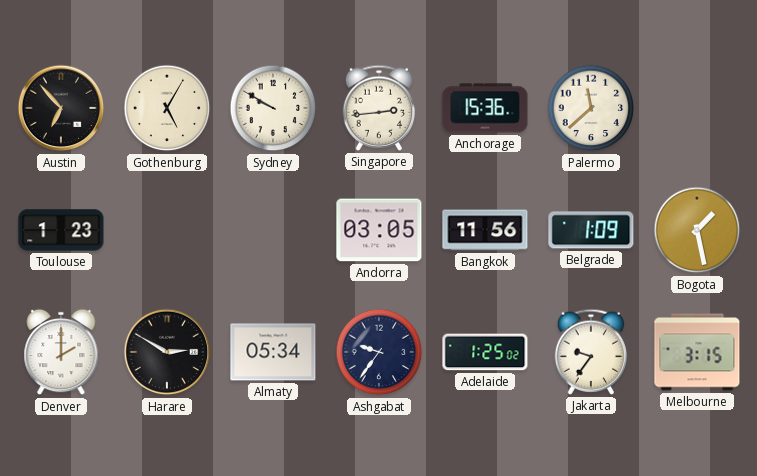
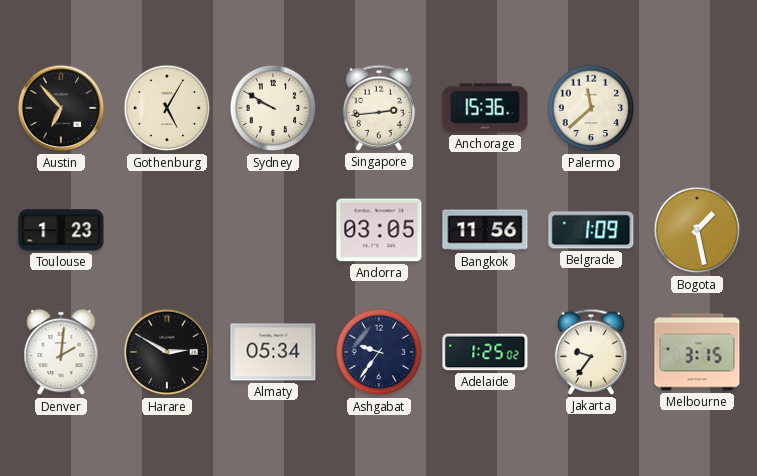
Denver: 2:00 -> 2:01
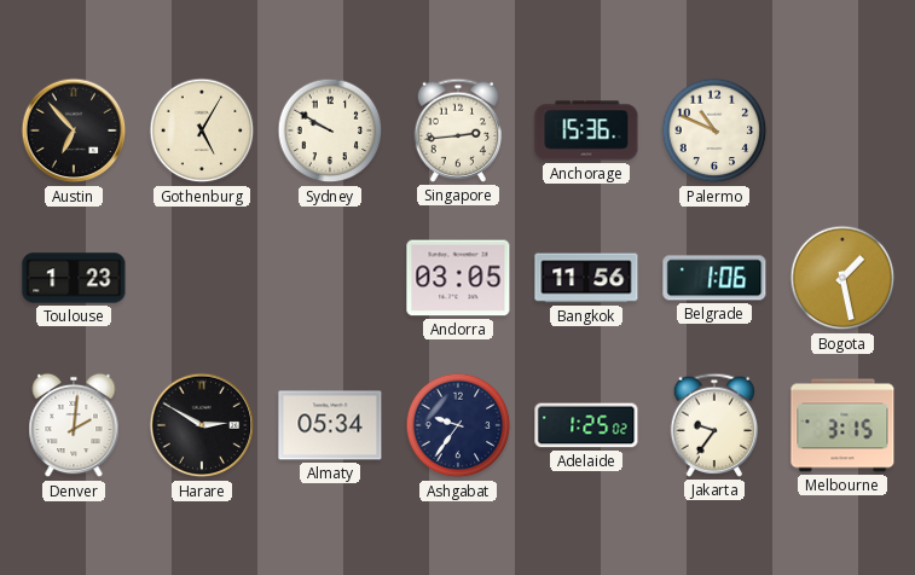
Palermo: 11:38 -> 10:49
Belgrade: 1:09 -> 1:06
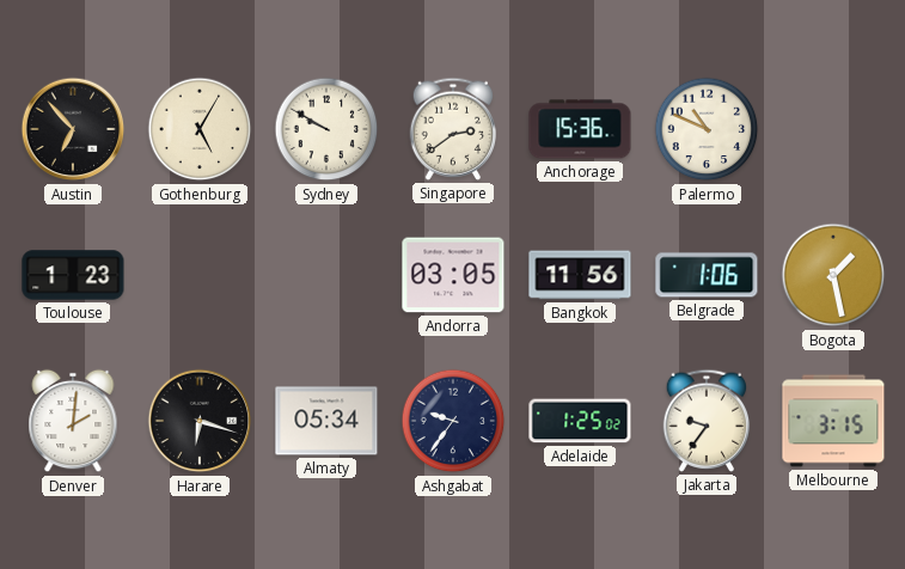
Singapore: 2:44 -> 2:39
Harare: 2:50 -> 6:18
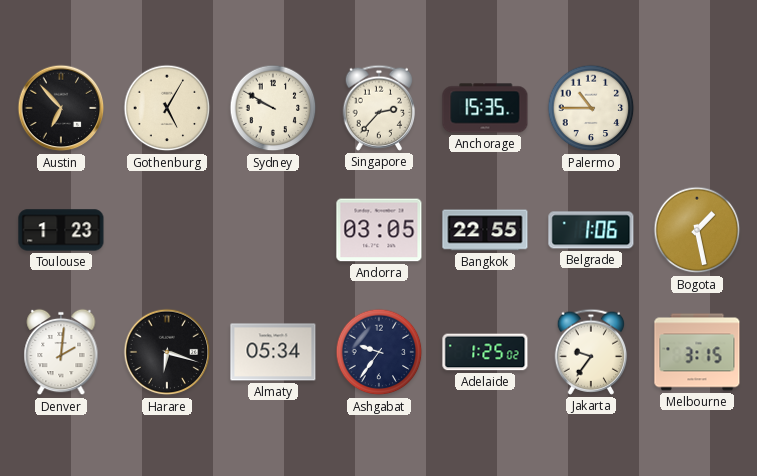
Singapore: 2:39 -> 2:37
Anchorage: 15:36 -> 15:35
Palermo: 10:49 -> 10:45
Bangkok: 11:56 -> 22:55
